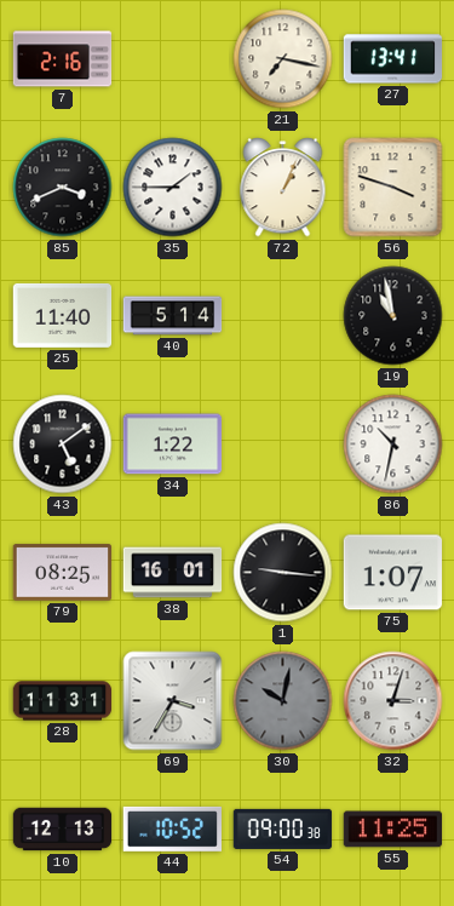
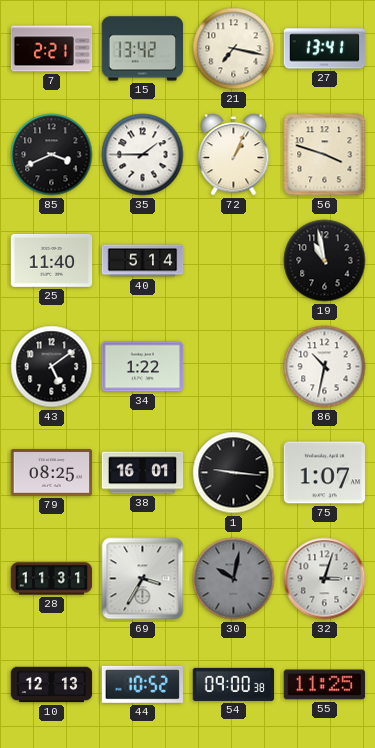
7: 2:16 -> 2:21
15: none -> 13:42
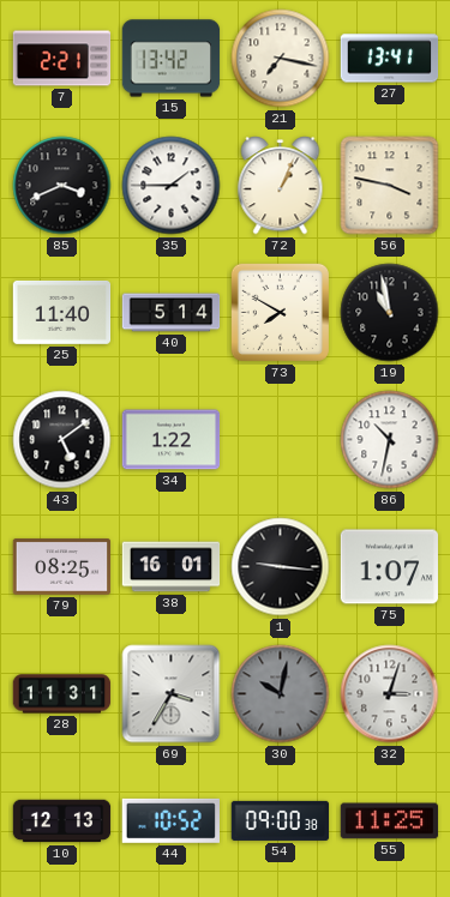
56: 3:48 -> 3:47
73: none -> 7:50
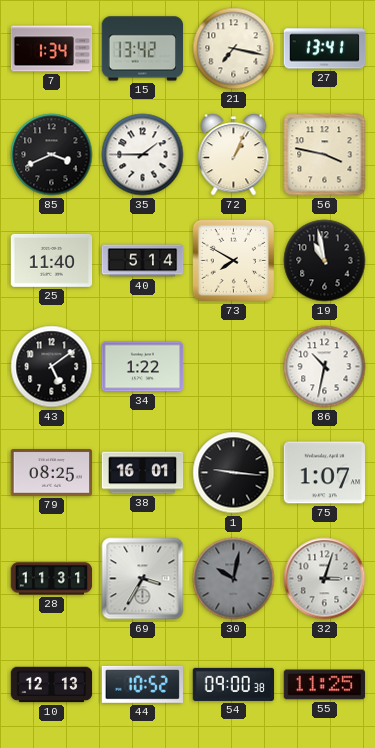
7: 2:21 -> 1:34
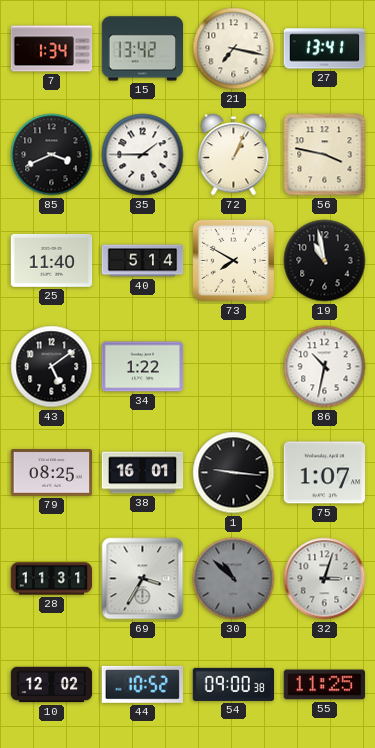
30: 10:02 -> 10:52
10: 12:13 -> 12:02
